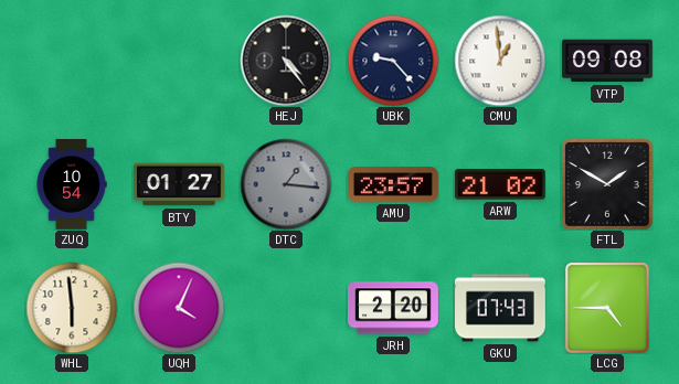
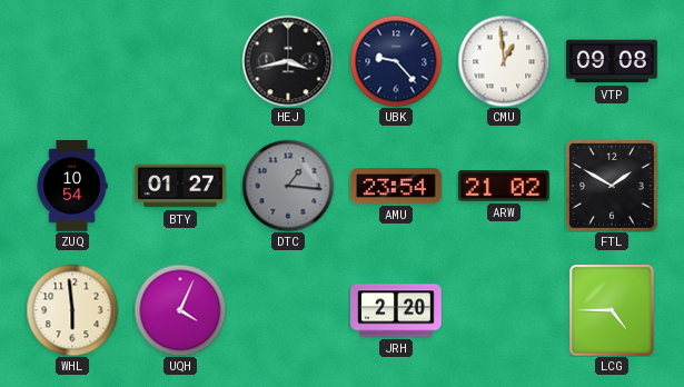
HEJ: 4:24 -> 3:43
AMU: 23:57 -> 23:54
GKU: 07:43 -> none
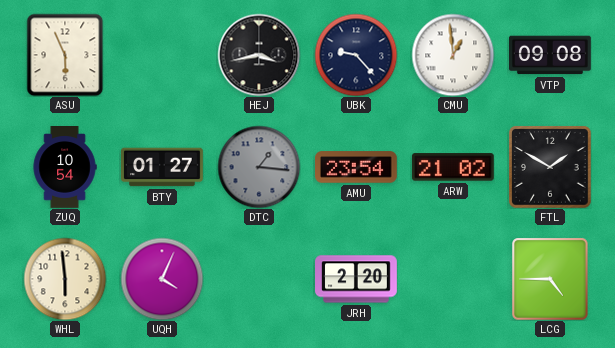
ASU: none -> 5:56
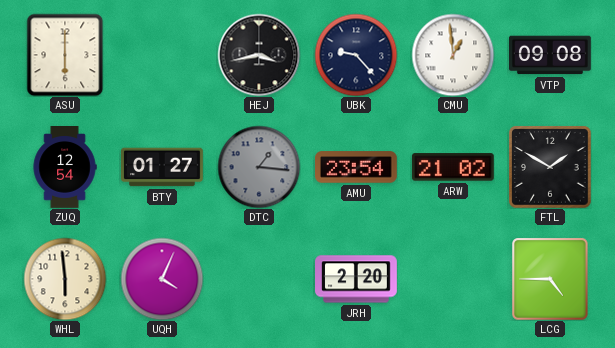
ASU: 5:56 -> 6:00
ZUQ: 10:54 -> 12:54
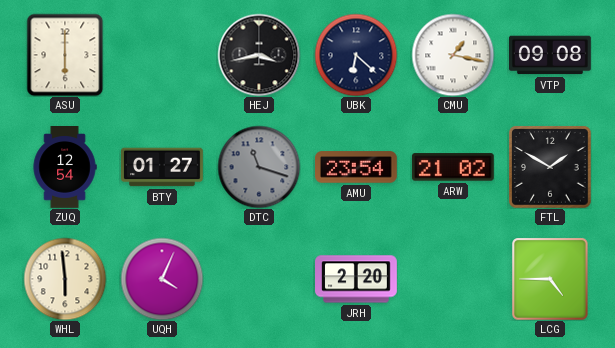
UBK: 9:23 -> 6:22
CMU: 12:59 -> 1:17
DTC: 1:16 -> 11:18
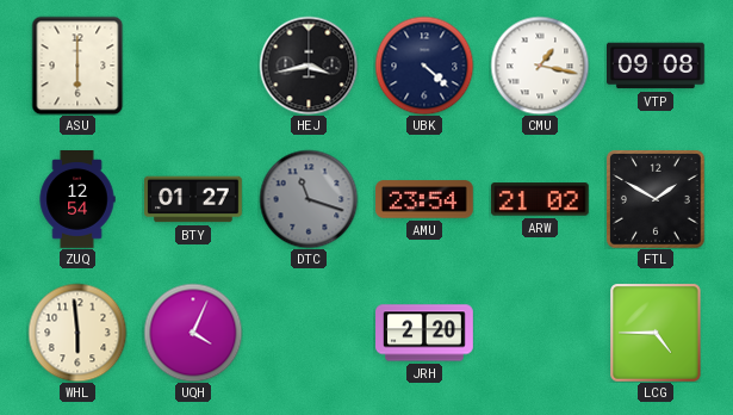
UBK: 6:22 -> 4:22
